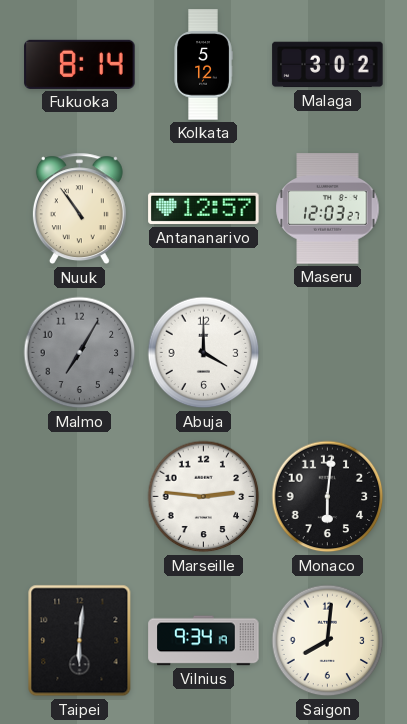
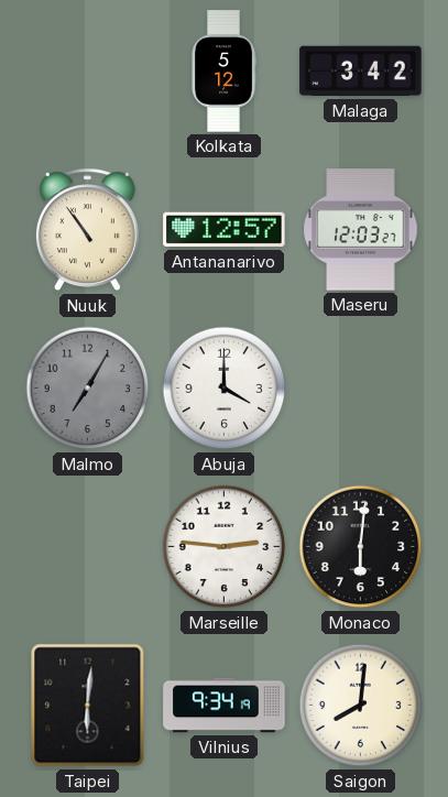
Fukuoka: 8:14 -> none
Malaga: 3:02 -> 3:42
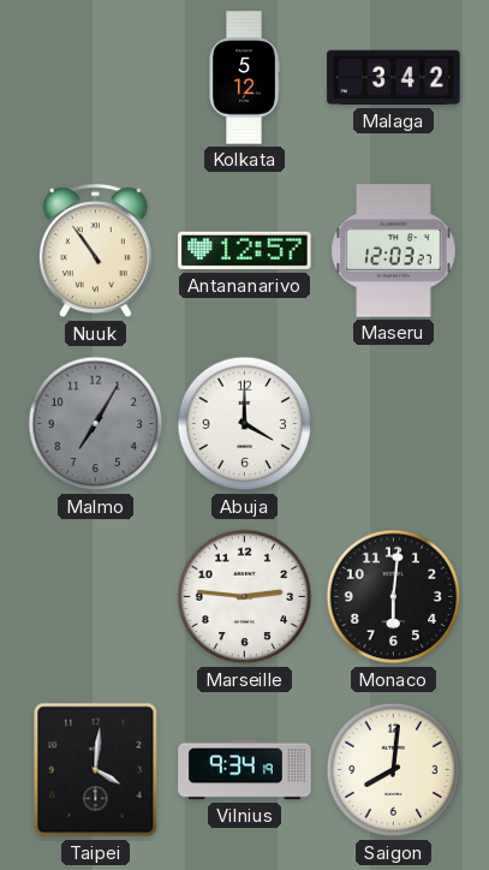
Taipei: 6:01 -> 4:01
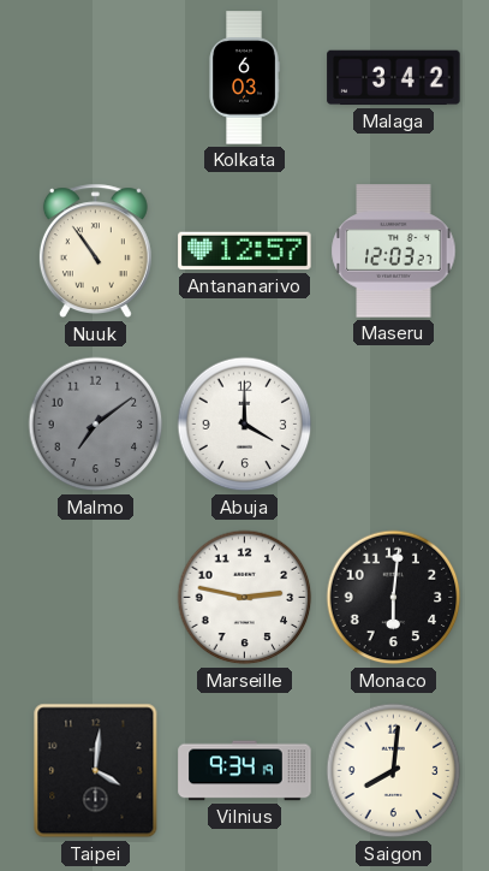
Kolkata: 5:12 -> 6:03
Malmo: 7:05 -> 7:09
Marseille: 2:46 -> 2:47
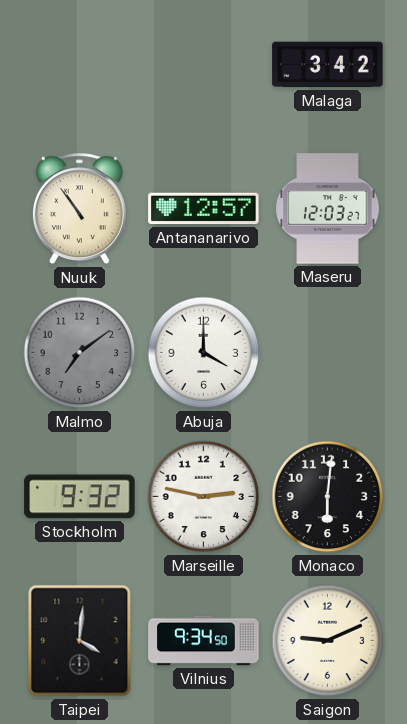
Kolkata: 6:03 -> none
Stockholm: none -> 9:32
Vilnius: 9:34:19 -> 9:34:50
Saigon: 8:01 -> 9:11
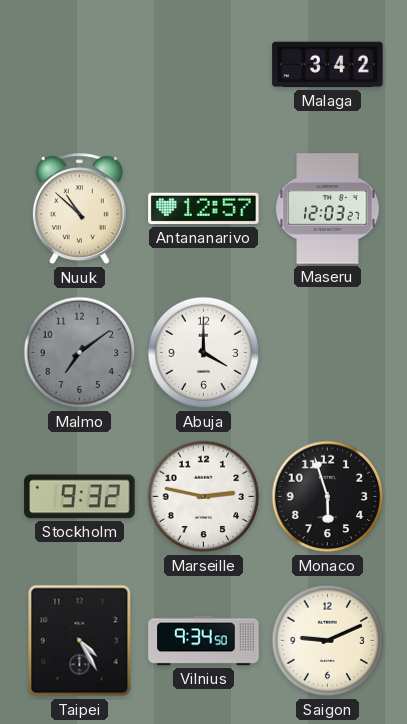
Nuuk: 10:54 -> 10:52
Monaco: 6:01 -> 5:57
Taipei: 4:01 -> 4:25
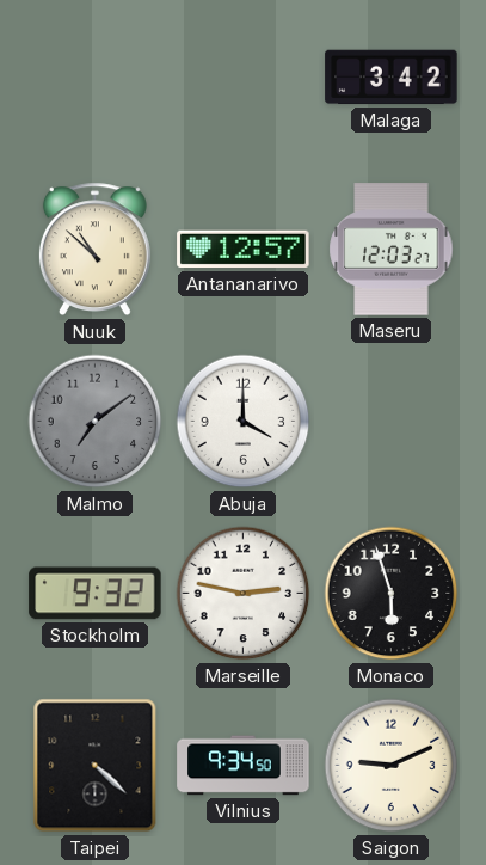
Taipei: 4:25 -> 4:22
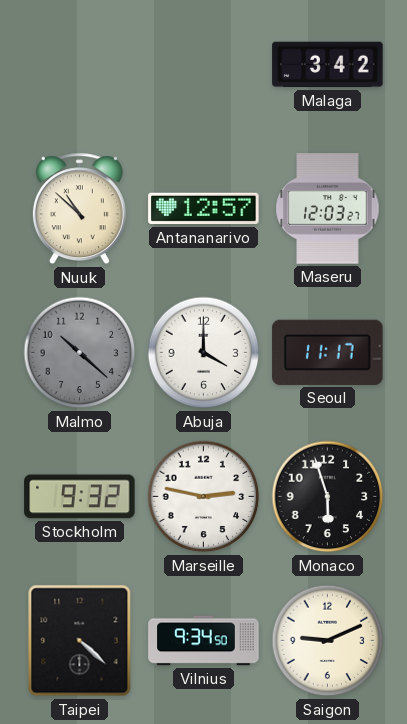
Malmo: 7:09 -> 10:22
Seoul: none -> 11:17
